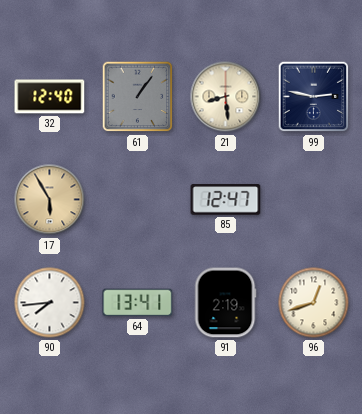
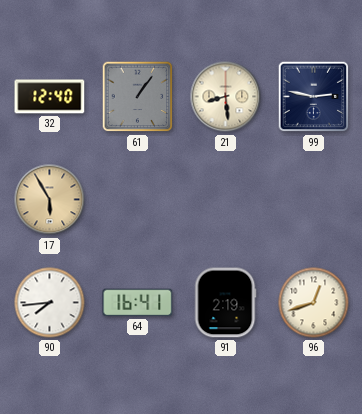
85: 12:47 -> none
64: 13:41 -> 16:41
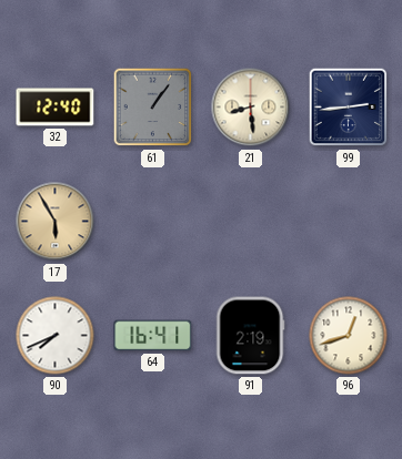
99: 2:47 -> 2:44
90: 7:44 -> 7:41
